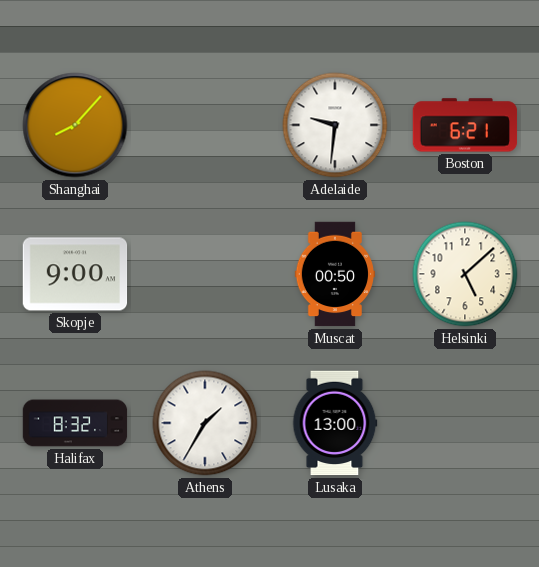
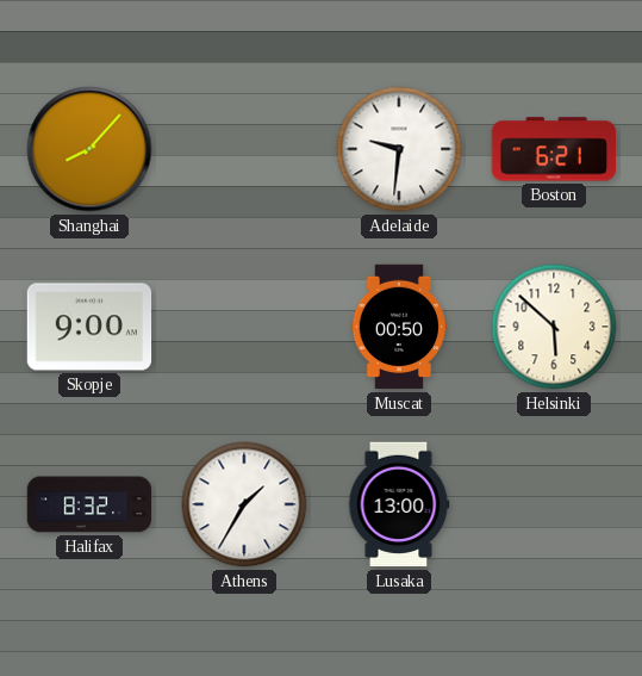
Helsinki: 5:08 -> 5:52
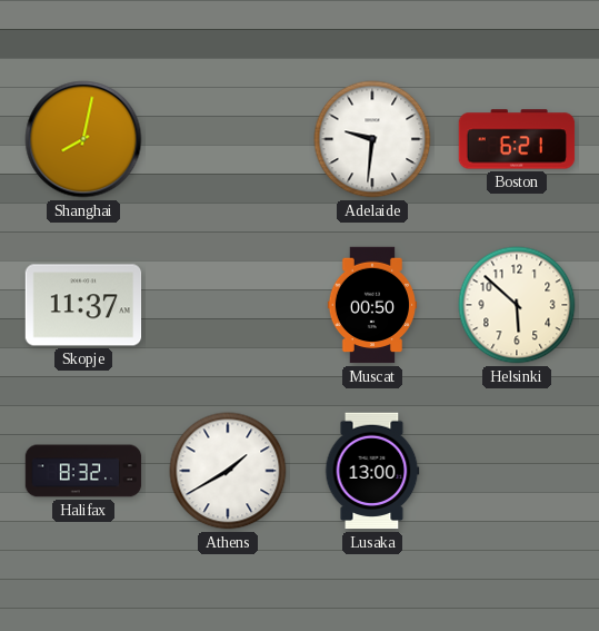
Shanghai: 8:07 -> 8:02
Skopje: 9:00 -> 11:37
Athens: 1:35 -> 1:40
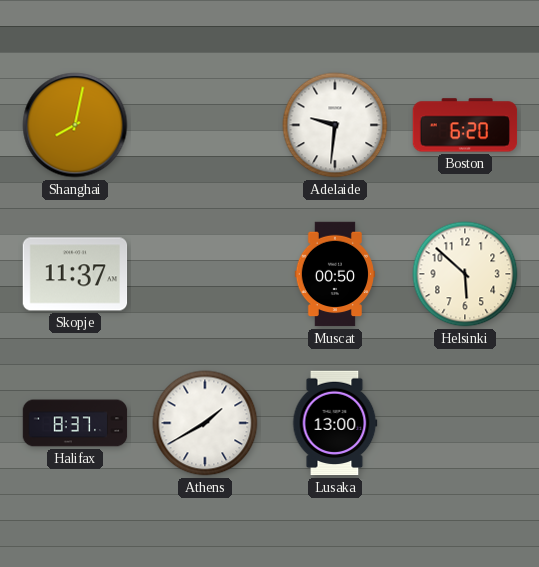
Boston: 6:21 -> 6:20
Halifax: 8:32 -> 8:37
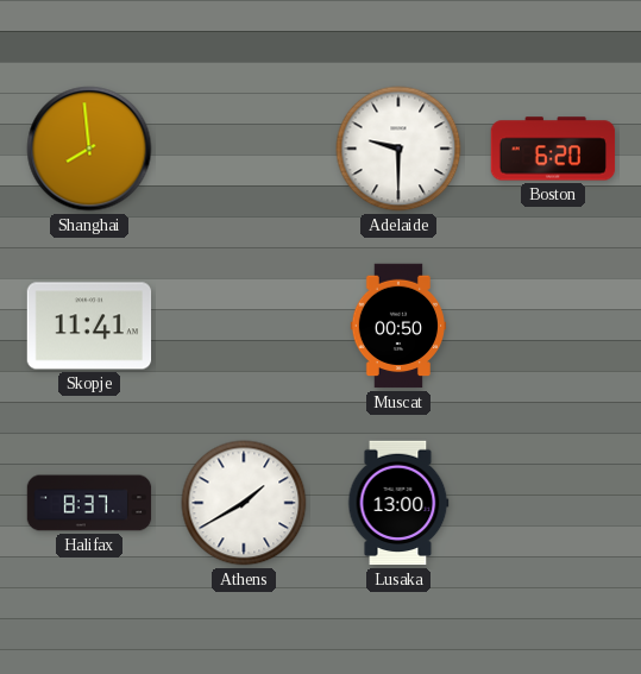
Shanghai: 8:02 -> 7:59
Adelaide: 9:31 -> 9:30
Skopje: 11:37 -> 11:41
Helsinki: 5:52 -> none
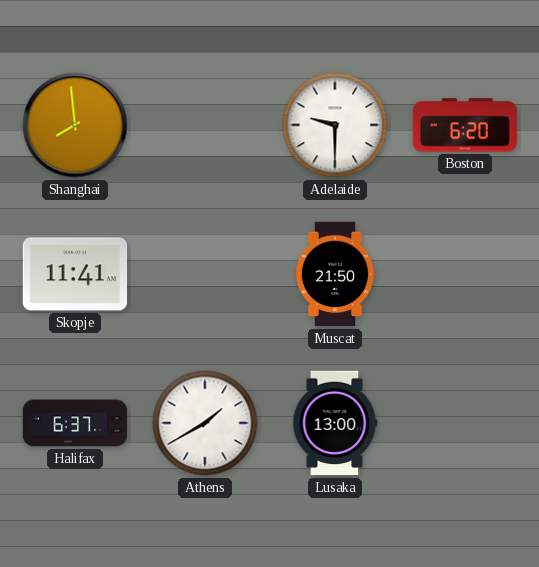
Muscat: 00:50 -> 21:50
Halifax: 8:37 -> 6:37
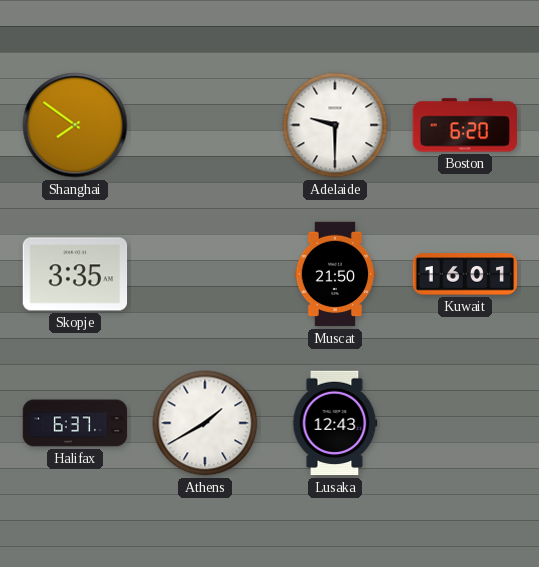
Shanghai: 7:59 -> 7:51
Skopje: 11:41 -> 3:35
Kuwait: none -> 16:01
Lusaka: 13:00 -> 12:43
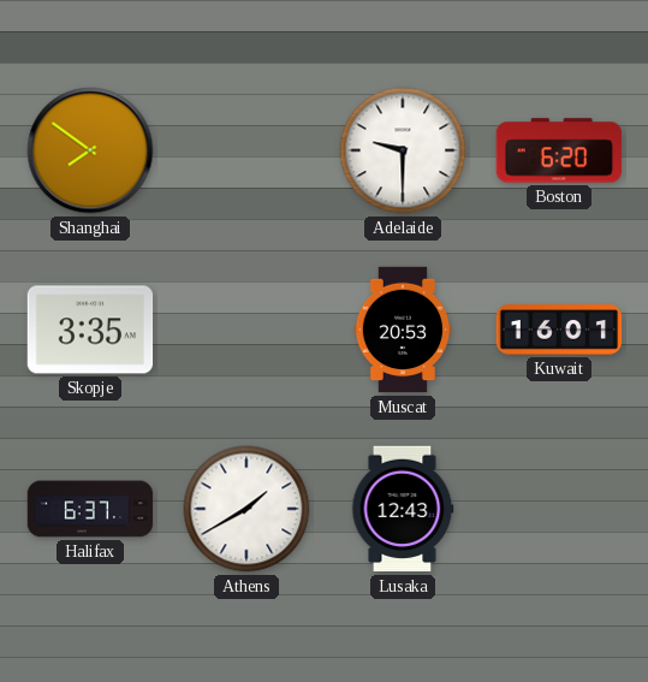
Muscat: 21:50 -> 20:53
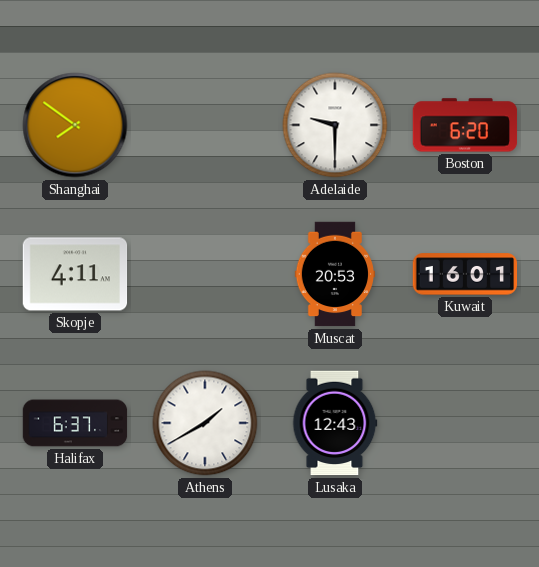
Skopje: 3:35 -> 4:11
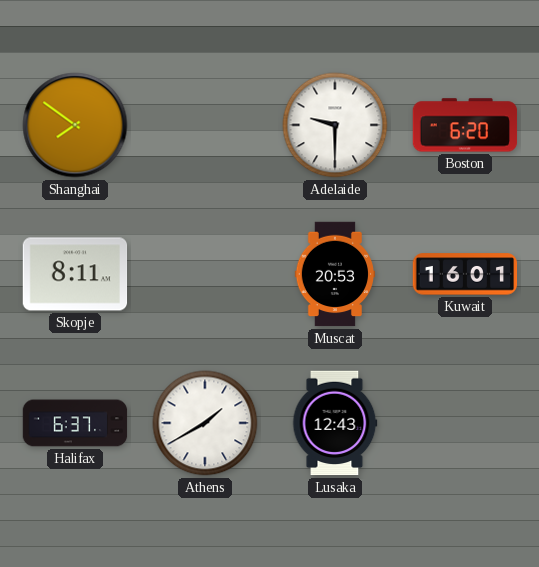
Skopje: 4:11 -> 8:11
